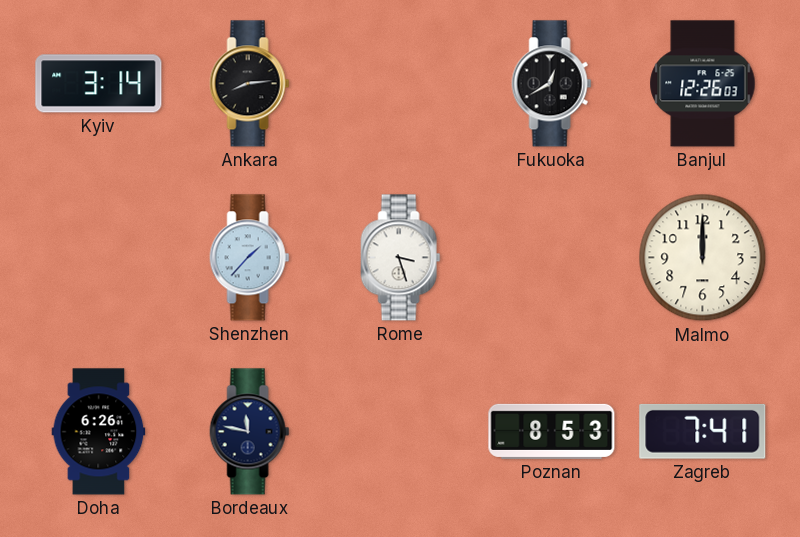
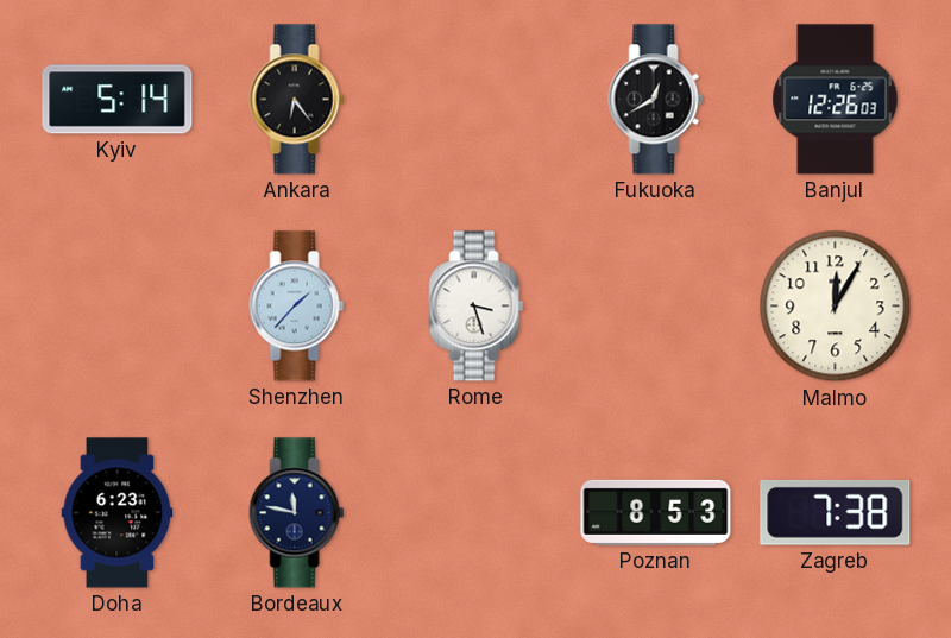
Kyiv: 3:14 -> 5:14
Ankara: 8:14 -> 6:24
Malmo: 12:00 -> 12:05
Doha: 6:26 -> 6:23
Zagreb: 7:41 -> 7:38
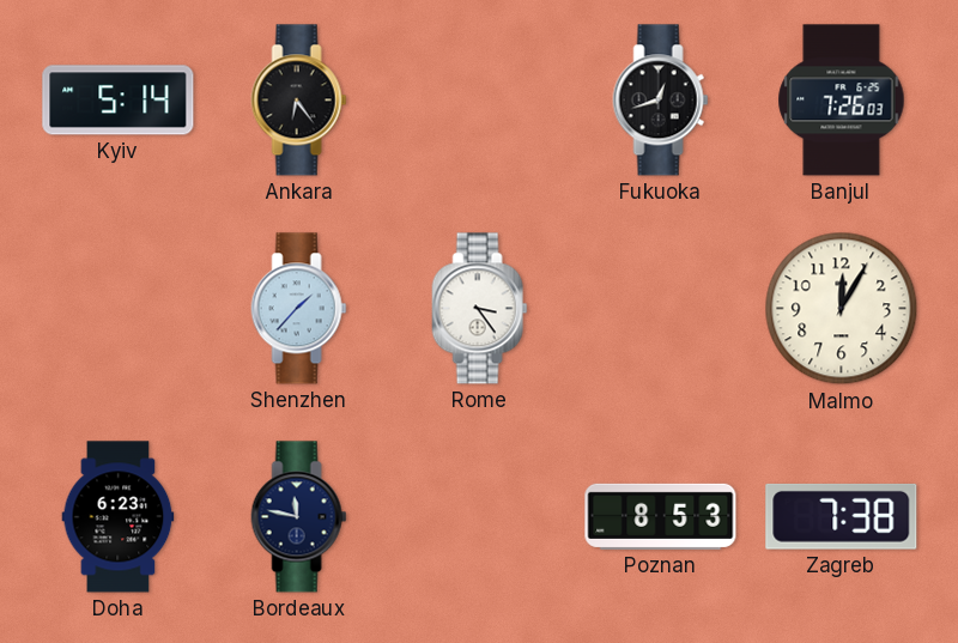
Fukuoka: 12:40 -> 12:42
Banjul: 12:26 -> 7:26
Rome: 3:27 -> 3:24
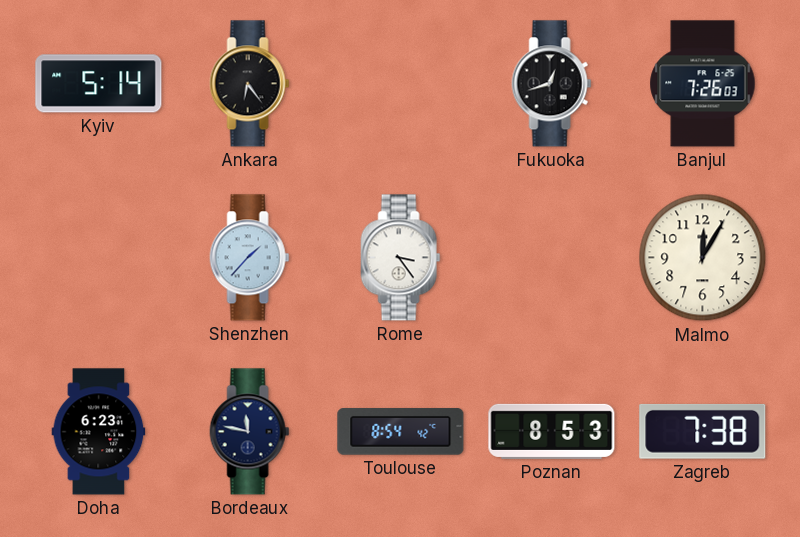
Toulouse: none -> 8:54
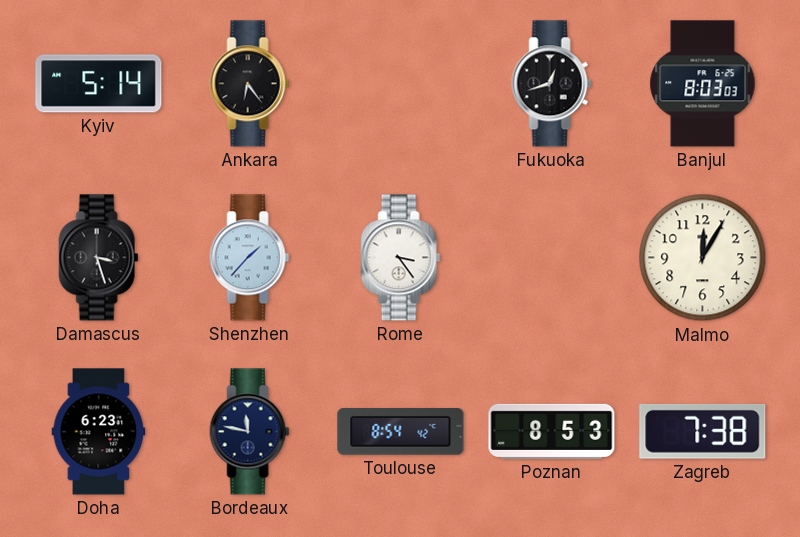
Banjul: 7:26 -> 8:03
Damascus: none -> 3:27
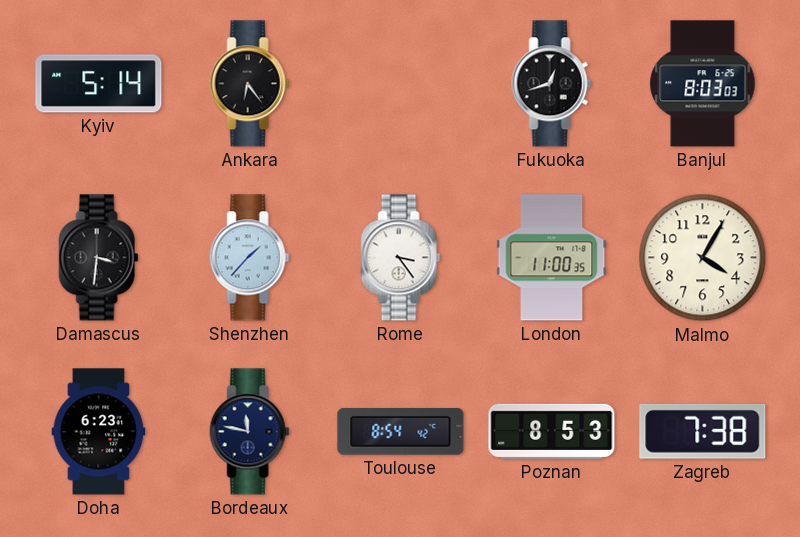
Damascus: 3:27 -> 3:31
London: none -> 11:00
Malmo: 12:05 -> 4:05
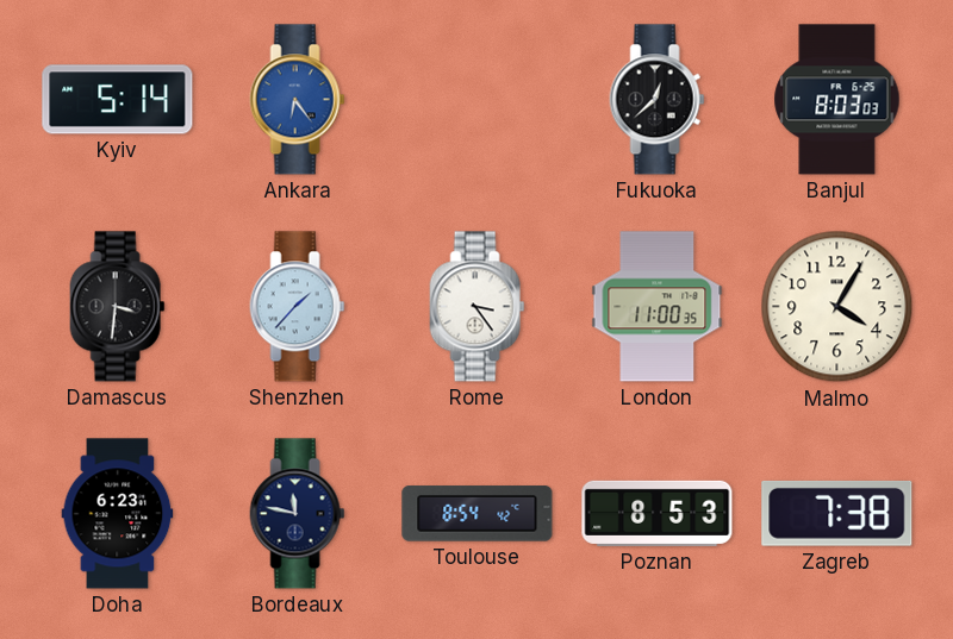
Ankara dial: black -> blue
Fukuoka: 12:42 -> 12:38
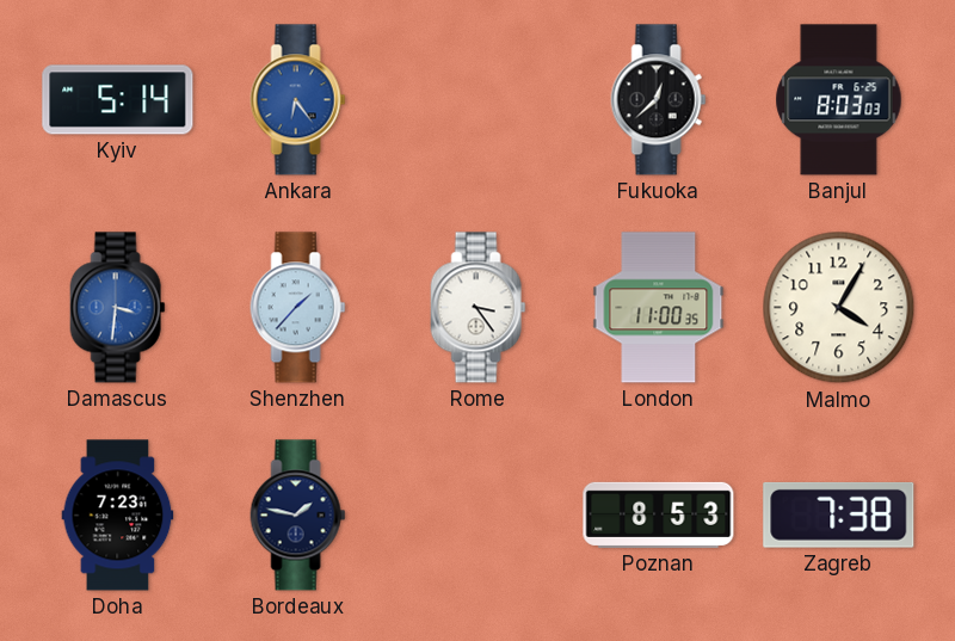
Damascus dial: black -> blue
Doha: 6:23 -> 7:23
Bordeaux: 11:47 -> 1:47
Toulouse: 8:54 -> none
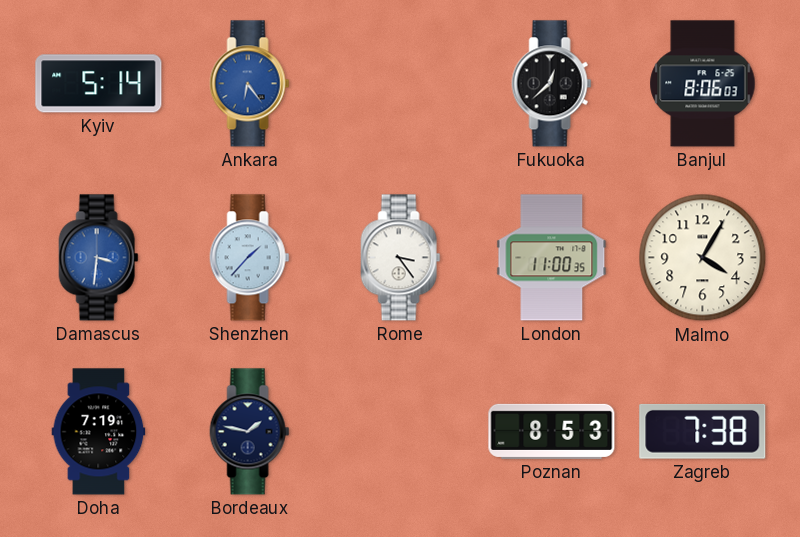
Banjul: 8:03 -> 8:06
Doha: 7:23 -> 7:19
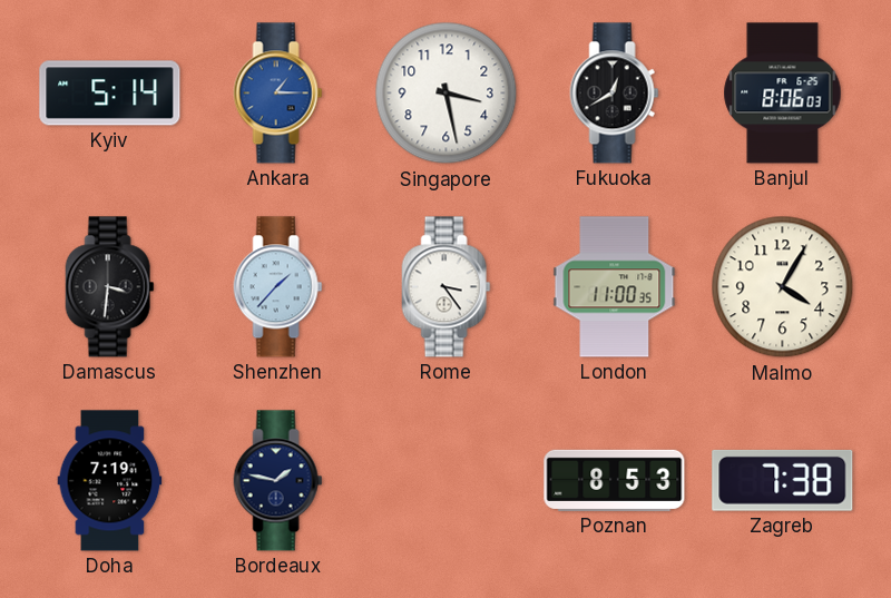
Ankara: 6:24 -> 1:15
Singapore: none -> 3:28
Fukuoka: 12:38 -> 12:40
Damascus dial: blue -> black
